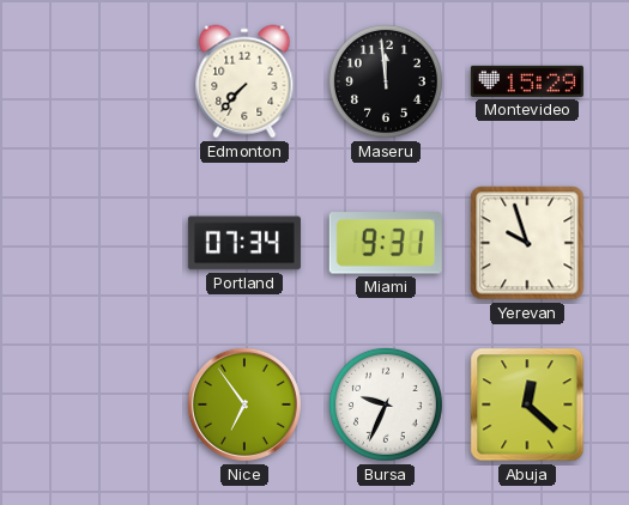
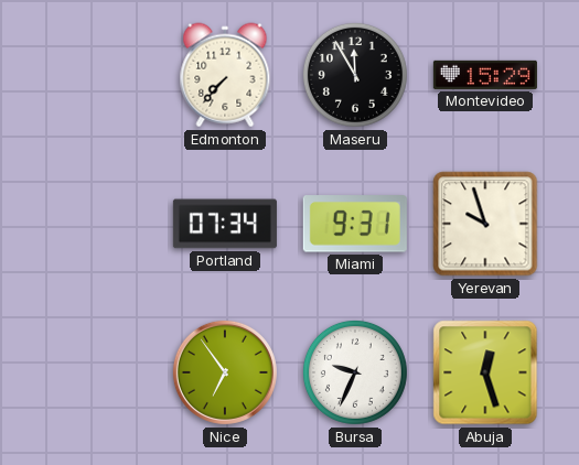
Maseru: 11:59 -> 11:55
Abuja: 12:22 -> 12:27
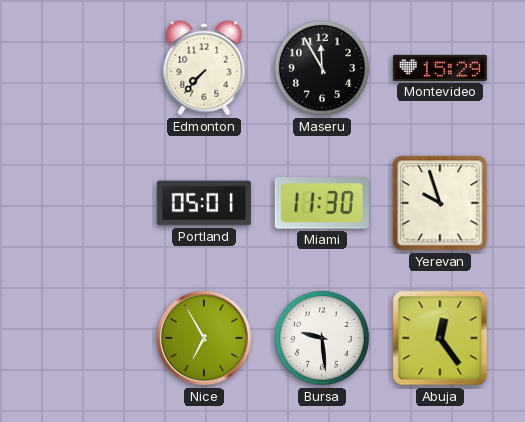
Portland: 07:34 -> 05:01
Miami: 9:31 -> 11:30
Nice: 6:54 -> 6:55
Bursa: 9:34 -> 9:29
Abuja: 12:27 -> 12:24
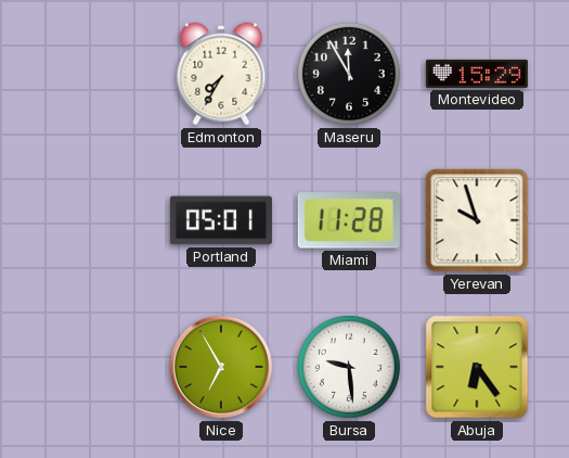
Edmonton: 7:37 -> 7:35
Miami: 11:30 -> 11:28
Abuja: 12:24 -> 6:24
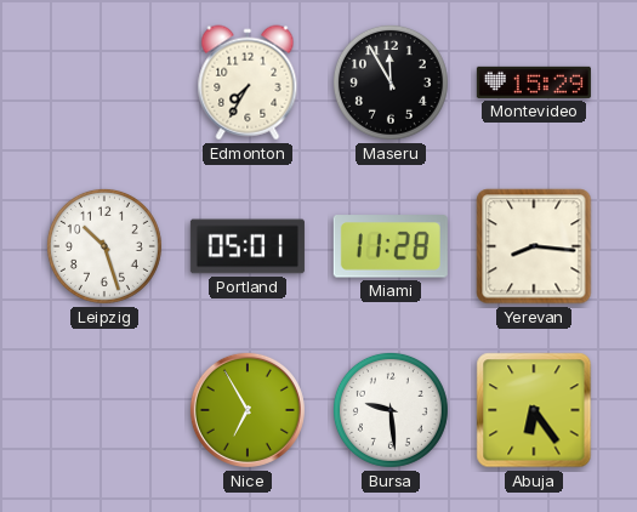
Leipzig: none -> 10:27
Yerevan: 9:57 -> 8:16
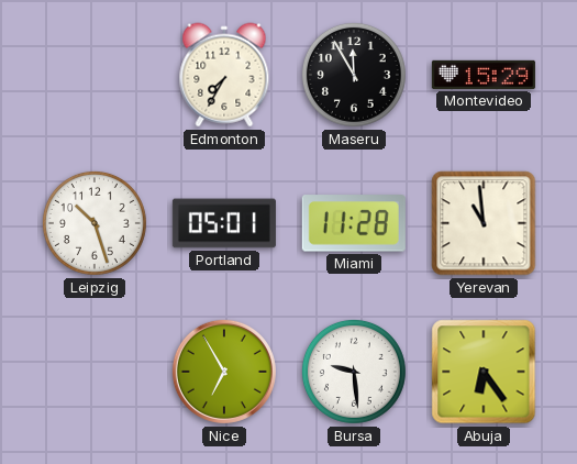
Yerevan: 8:16 -> 10:59
